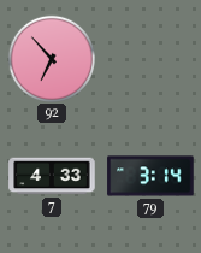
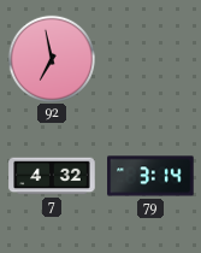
92: 6:53 -> 6:58
7: 4:33 -> 4:32
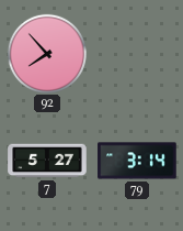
92: 6:58 -> 7:53
7: 4:32 -> 5:27
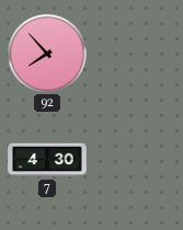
7: 5:27 -> 4:30
79: 3:14 -> none
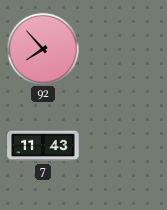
7: 4:30 -> 11:43
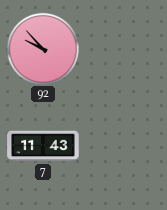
92: 7:53 -> 9:53
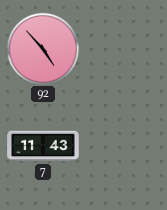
92: 9:53 -> 4:53
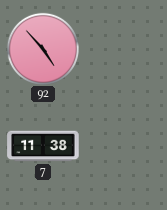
7: 11:43 -> 11:38
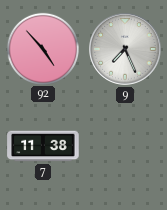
9: none -> 7:26
